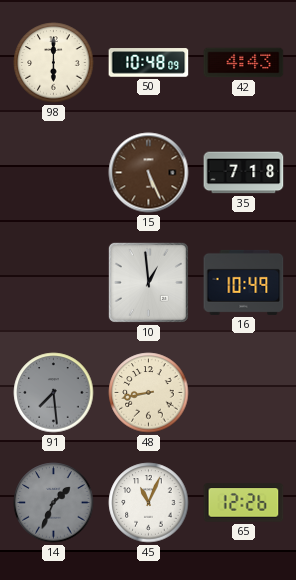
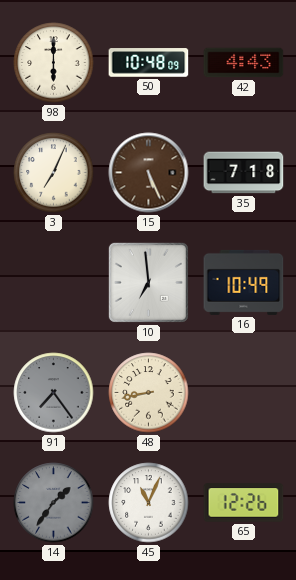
3: none -> 7:04
10: 12:59 -> 6:59
91: 7:29 -> 7:24
14: 1:34 -> 1:36
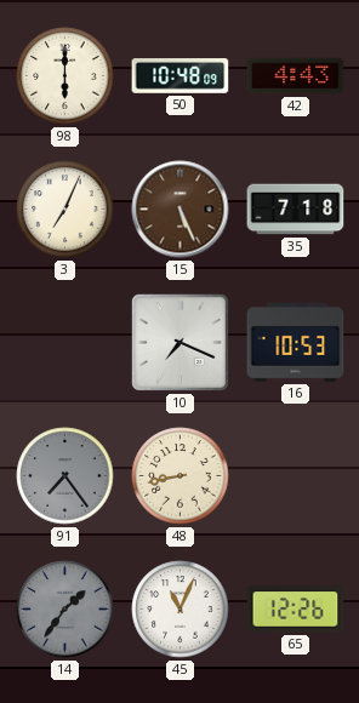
10: 6:59 -> 7:19
16: 10:49 -> 10:53
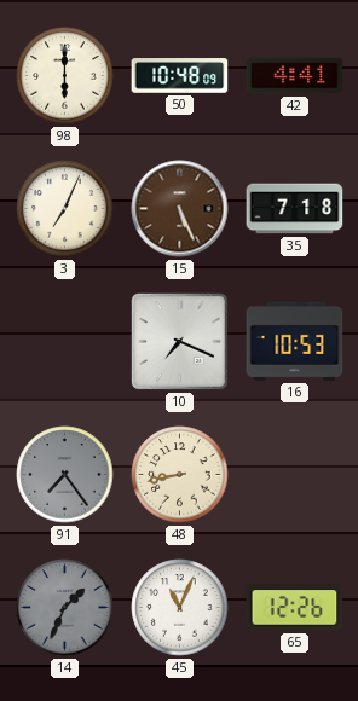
42: 4:43 -> 4:41
14: 1:36 -> 1:34
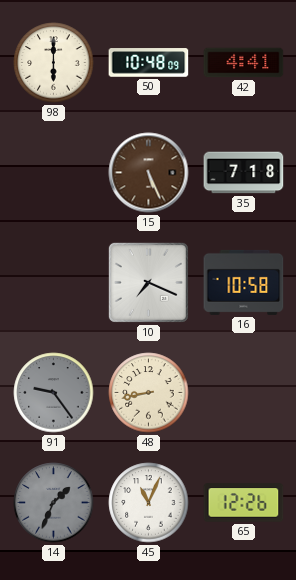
3: 7:04 -> none
16: 10:53 -> 10:58
91: 7:24 -> 9:24
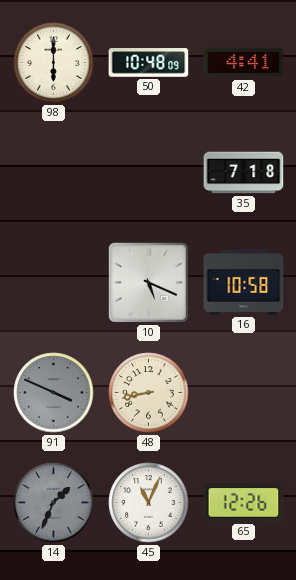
15: 5:26 -> none
10: 7:19 -> 5:19
91: 9:24 -> 3:49
